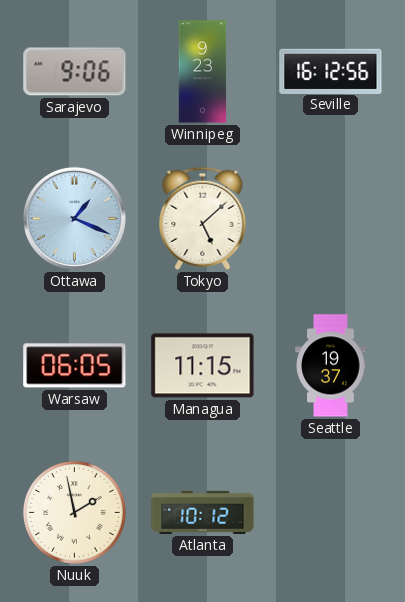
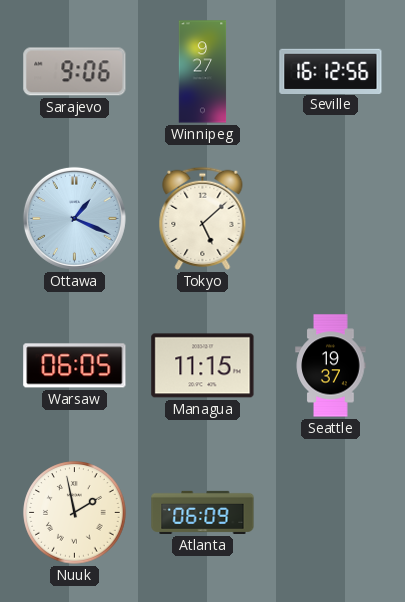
Winnipeg: 9:23 -> 9:27
Atlanta: 10:12 -> 06:09
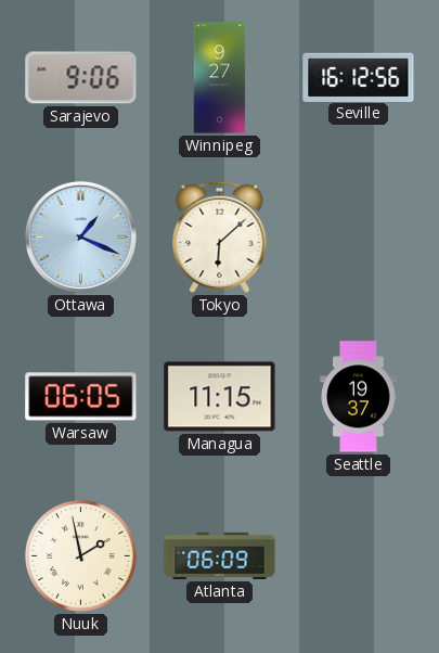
Tokyo: 5:08 -> 6:08
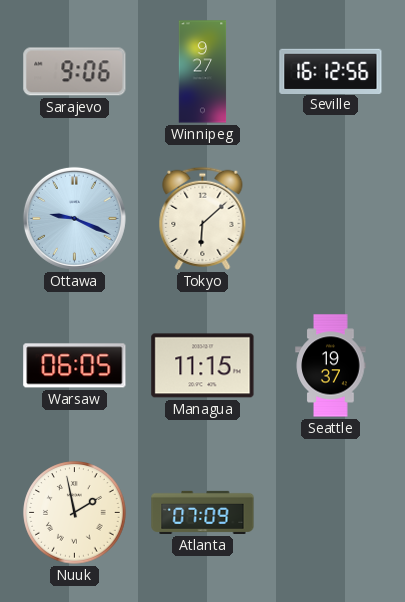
Ottawa: 1:19 -> 9:19
Atlanta: 06:09 -> 07:09
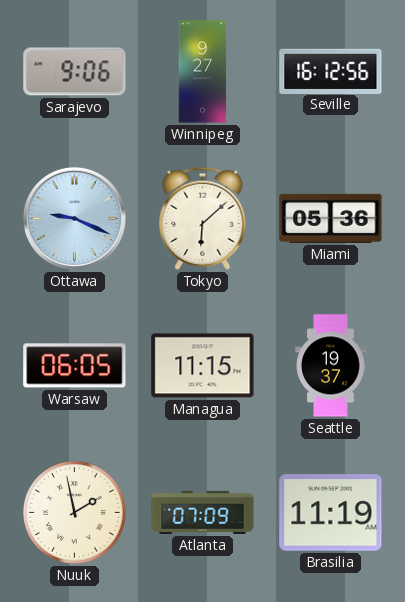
Miami: none -> 05:36
Brasilia: none -> 11:19
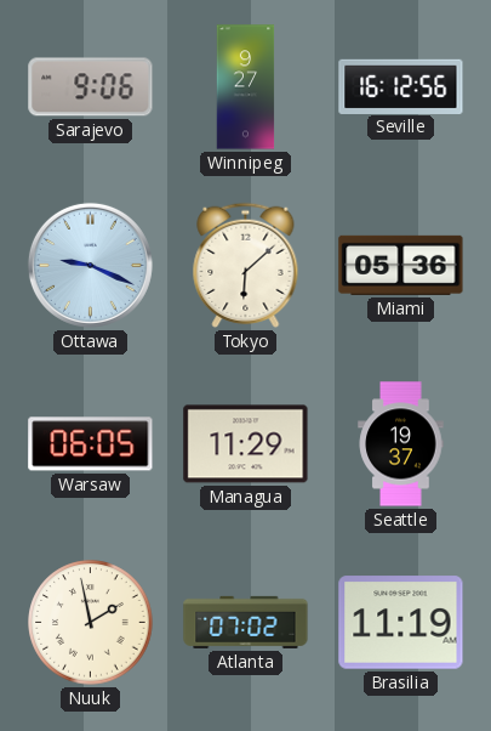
Managua: 11:15 -> 11:29
Atlanta: 07:09 -> 07:02
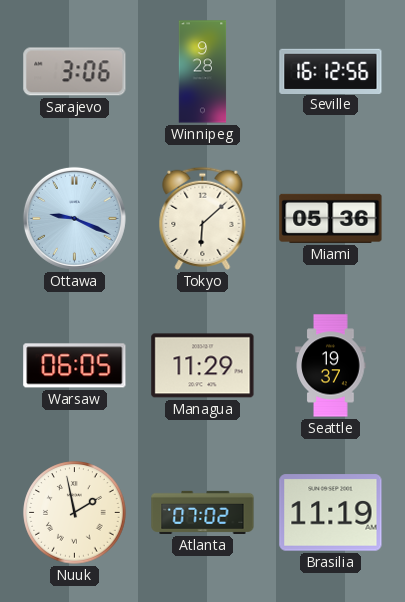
Sarajevo: 9:06 -> 3:06
Winnipeg: 9:27 -> 9:28
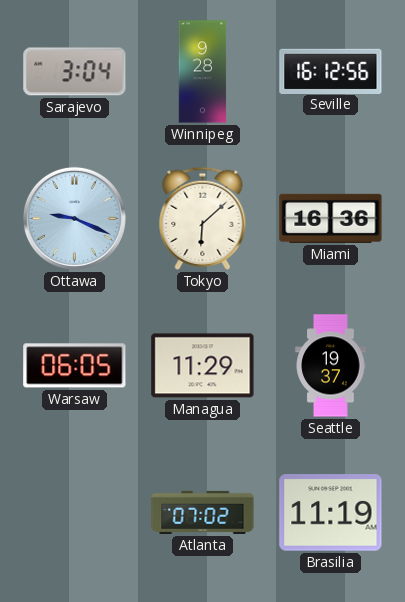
Sarajevo: 3:06 -> 3:04
Miami: 05:36 -> 16:36
Nuuk: 1:58 -> none
